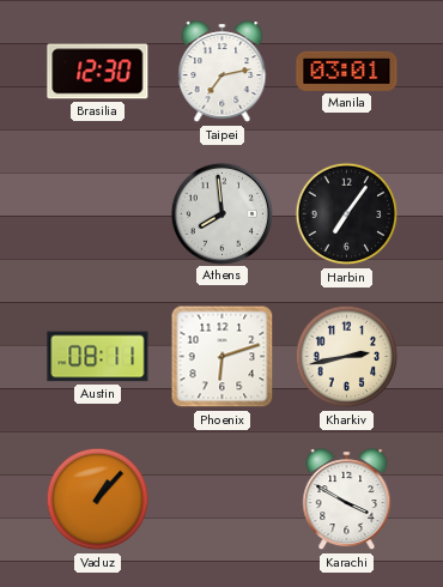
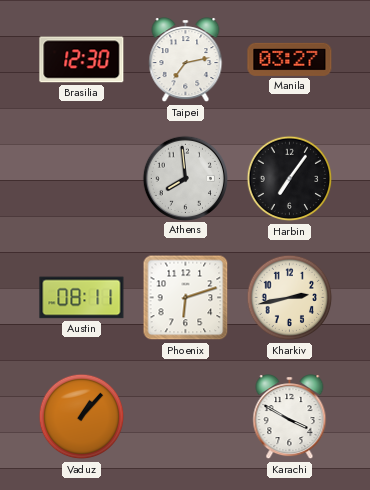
Manila: 03:01 -> 03:27
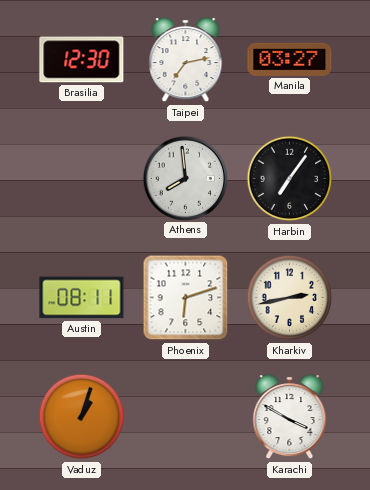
Vaduz: 1:07 -> 1:03
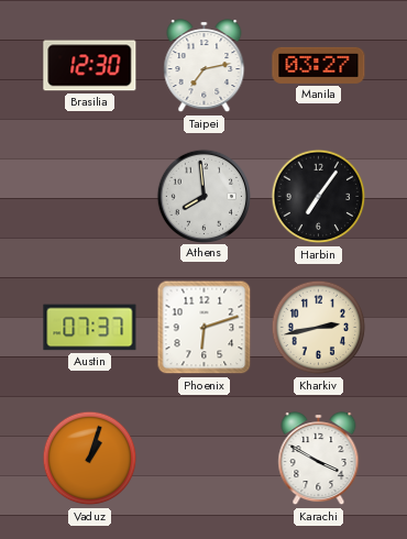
Austin: 08:11 -> 07:37
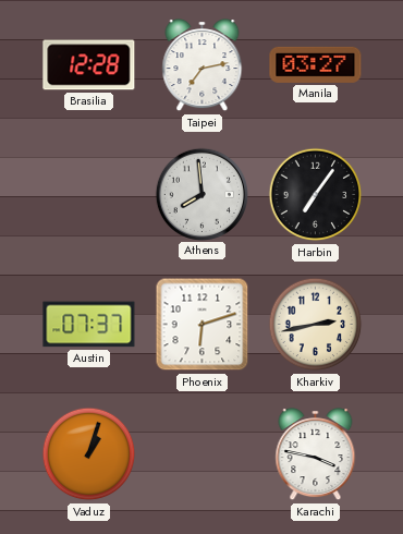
Brasilia: 12:30 -> 12:28
Karachi: 3:50 -> 3:47
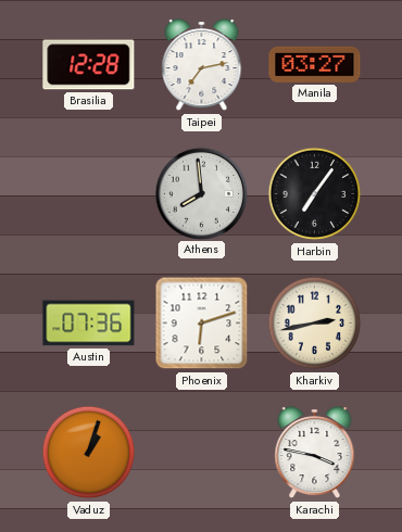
Austin: 07:37 -> 07:36
